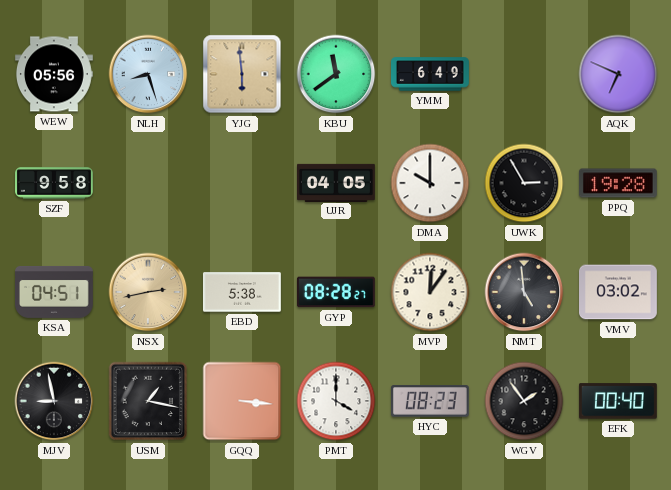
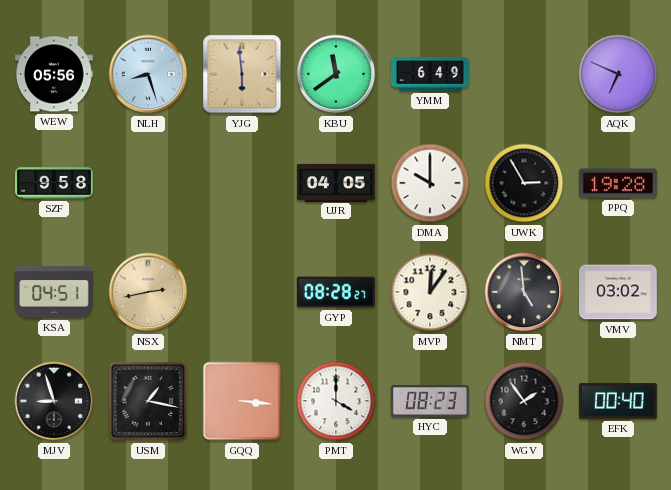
EBD: 5:38 -> none
MJV: 8:58 -> 8:57
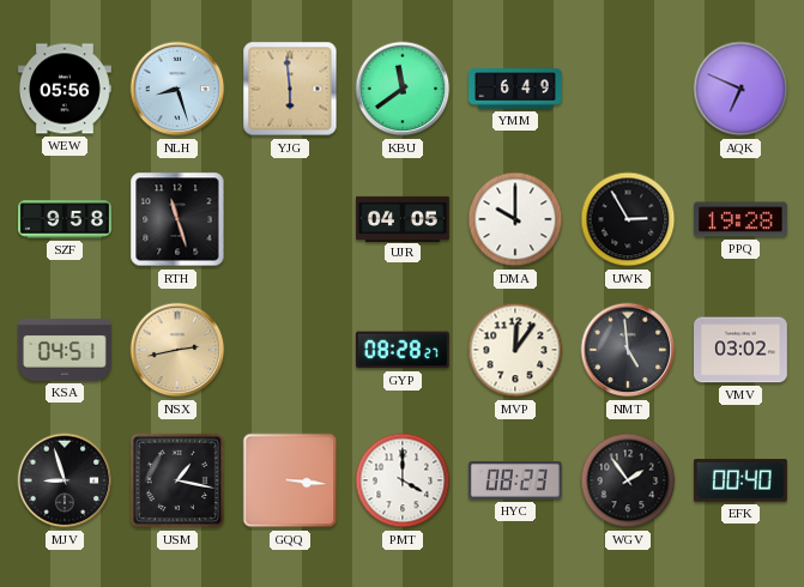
RTH: none -> 11:27
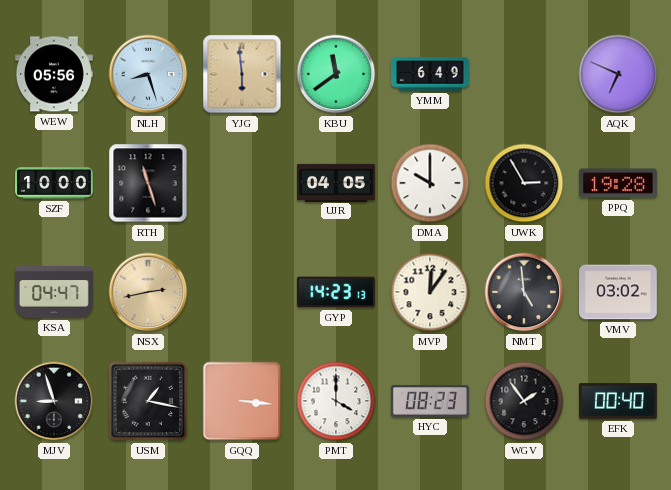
SZF: 9:58 -> 10:00
KSA: 04:51 -> 04:47
GYP: 08:28 -> 14:23
